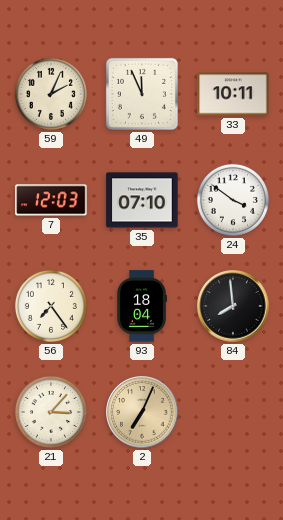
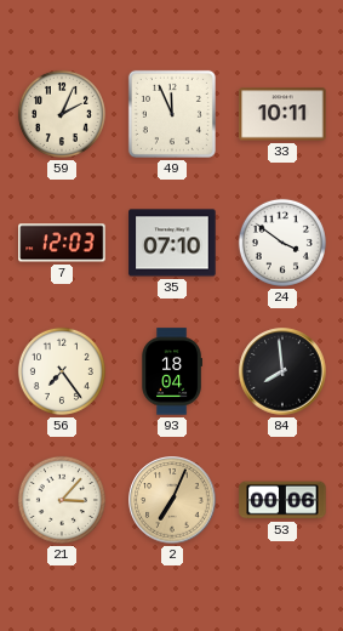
53: none -> 00:06
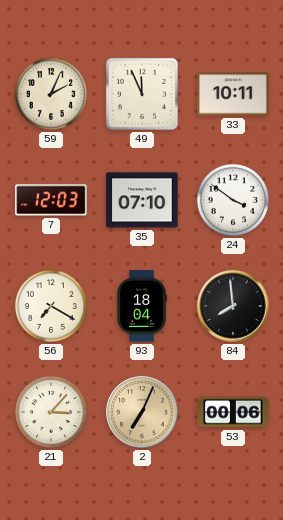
56: 7:24 -> 7:20
